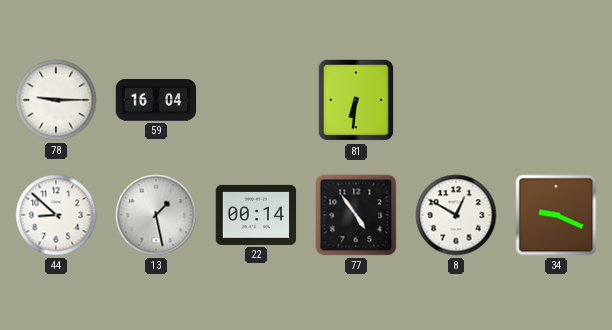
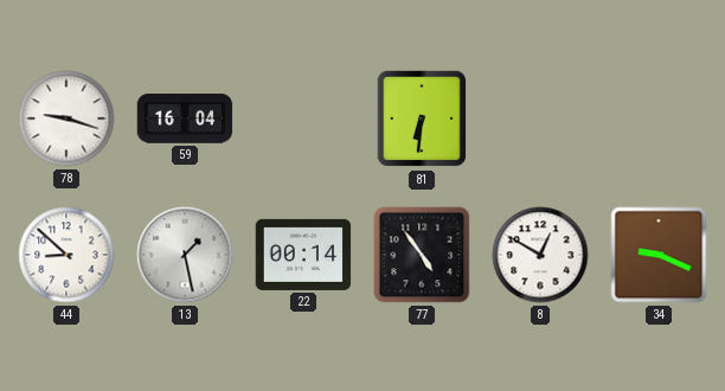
78: 9:15 -> 9:18
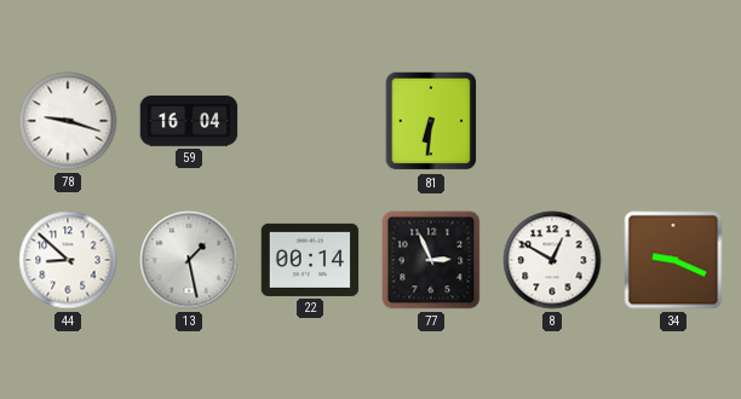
77: 4:54 -> 2:56
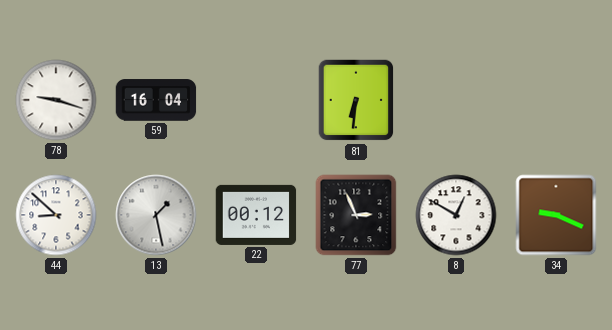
22: 00:14 -> 00:12
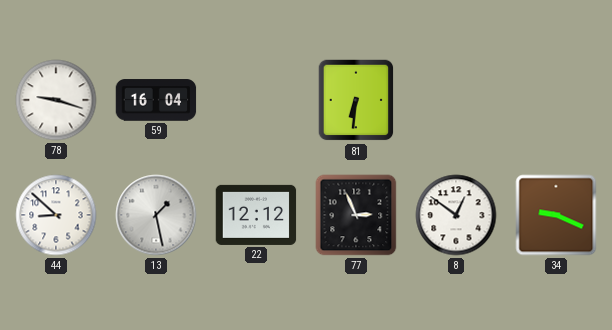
22: 00:12 -> 12:12
8: 12:50 -> 12:51
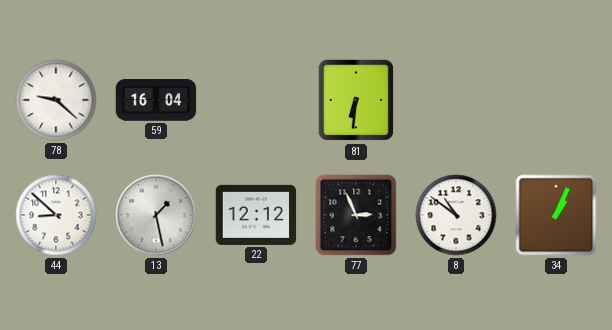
78: 9:18 -> 9:22
8: 12:51 -> 10:51
34: 9:19 -> 1:04
